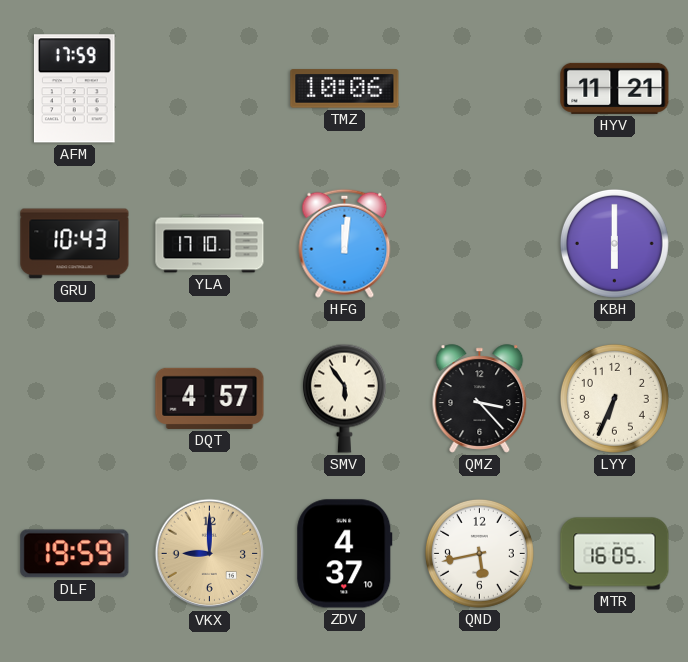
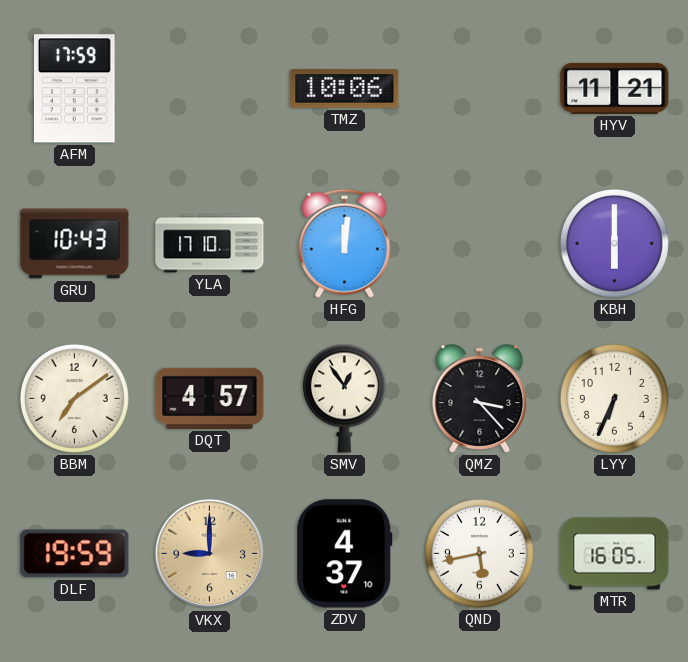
BBM: none -> 7:09
SMV: 5:54 -> 12:54
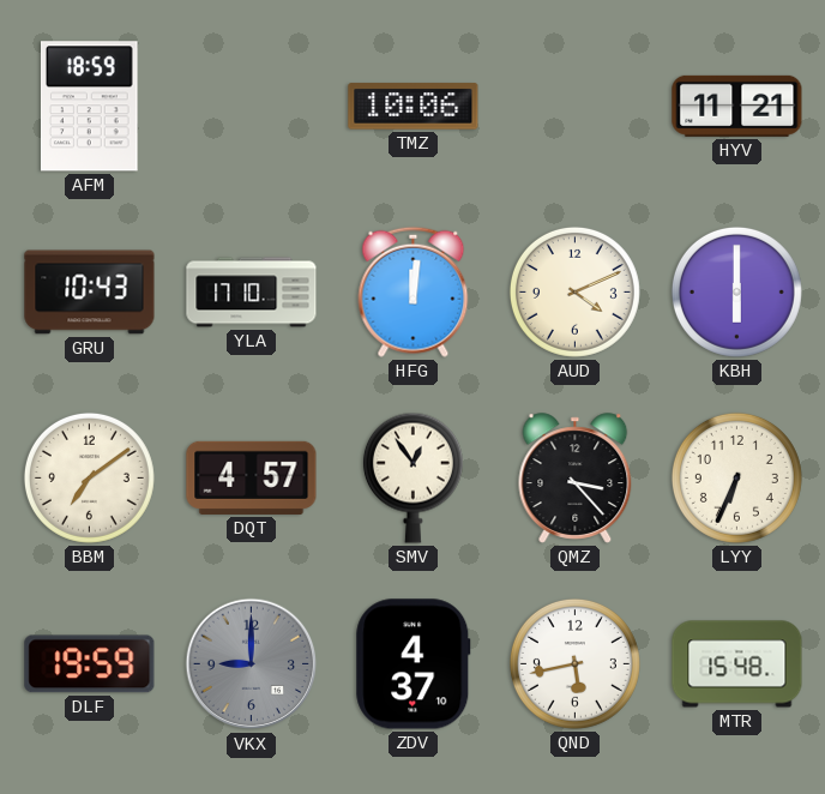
AFM: 17:59 -> 18:59
AUD: none -> 4:11
VKX dial: champagne -> grey
MTR: 16:05 -> 15:48
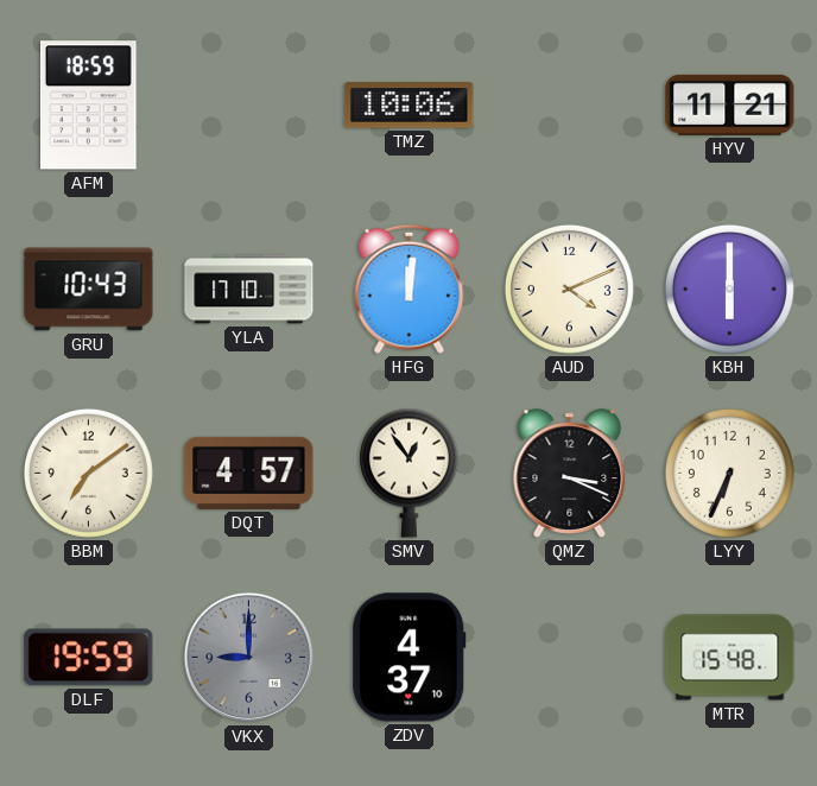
QMZ: 3:23 -> 3:19
QND: 5:43 -> none
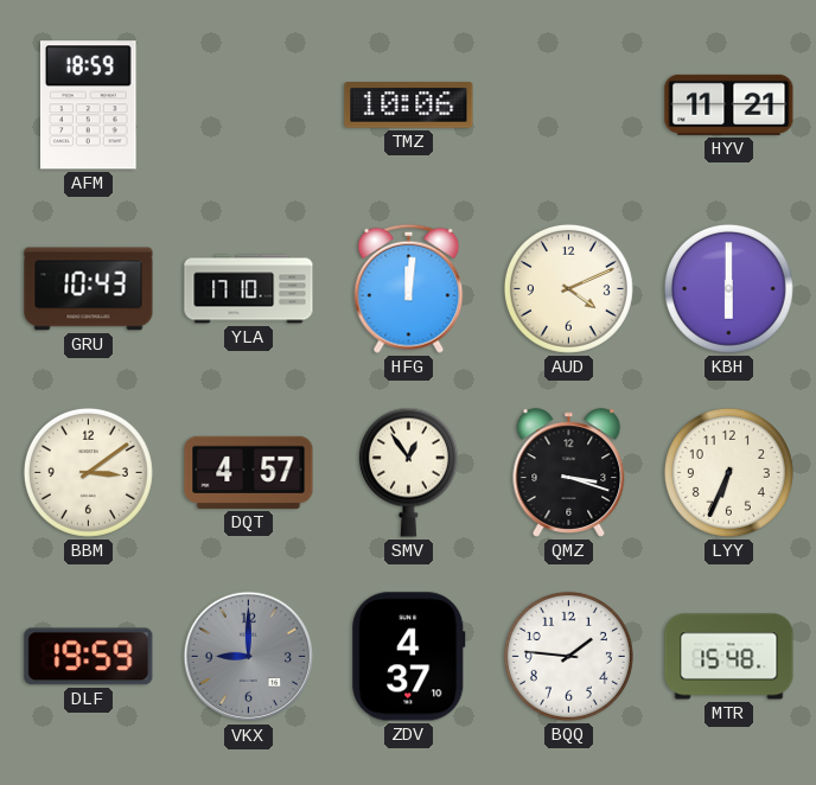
BBM: 7:09 -> 3:09
QMZ: 3:19 -> 3:18
BQQ: none -> 1:46
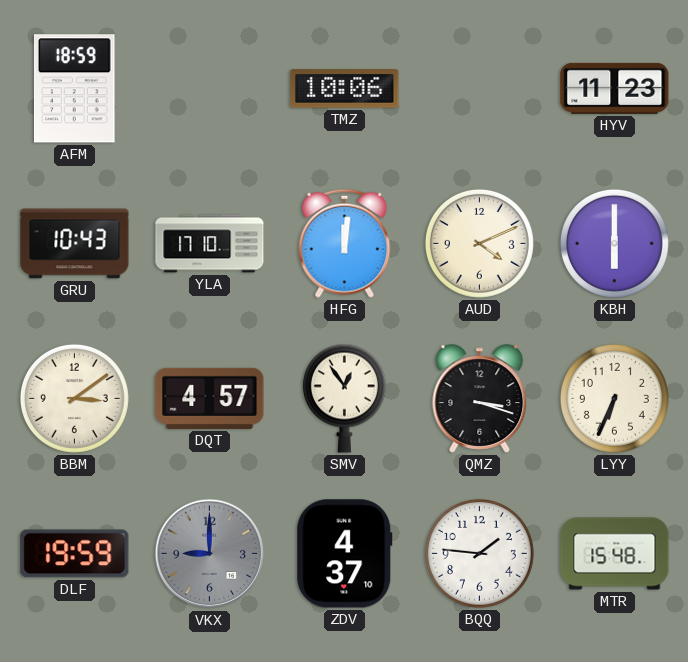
HYV: 11:21 -> 11:23
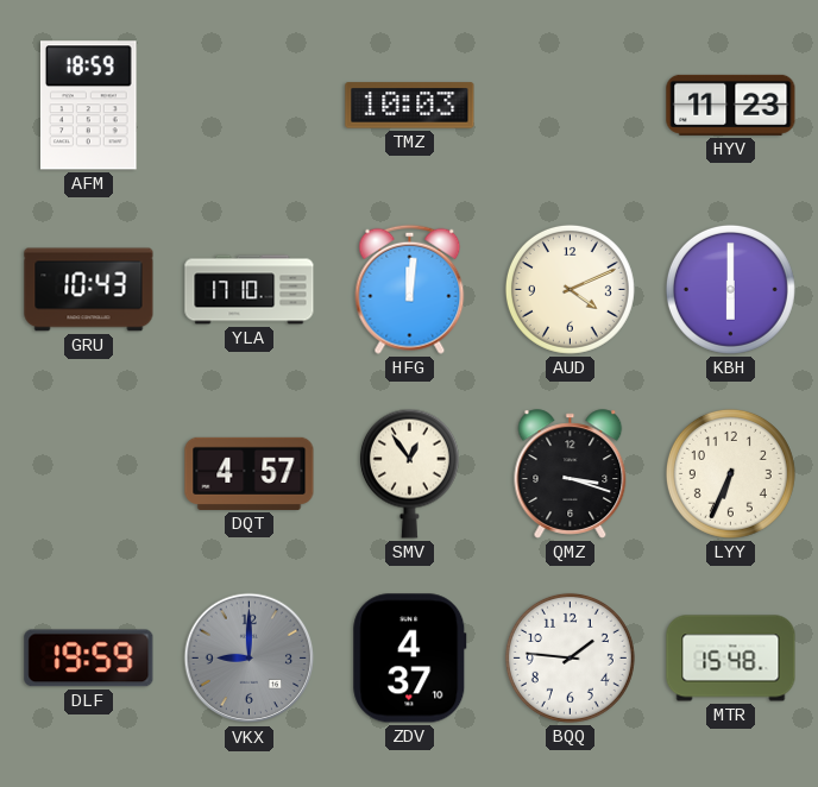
TMZ: 10:06 -> 10:03
BBM: 3:09 -> none
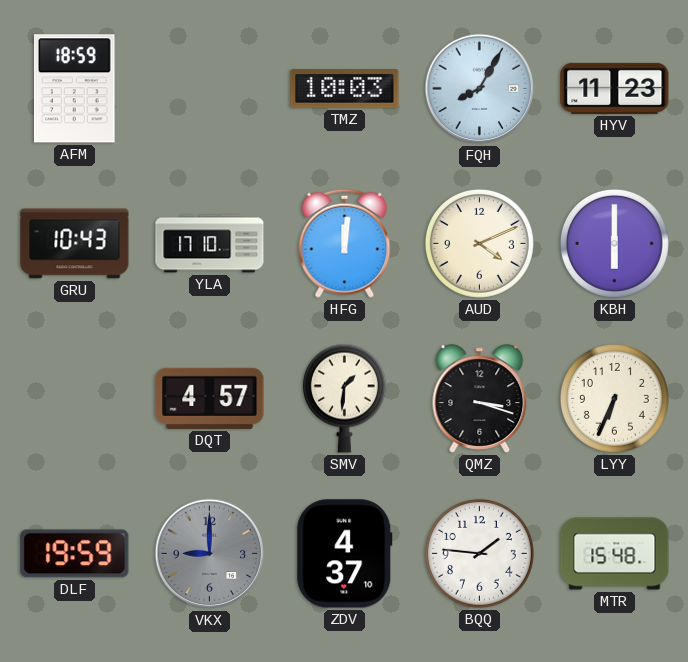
FQH: none -> 8:05
SMV: 12:54 -> 1:31
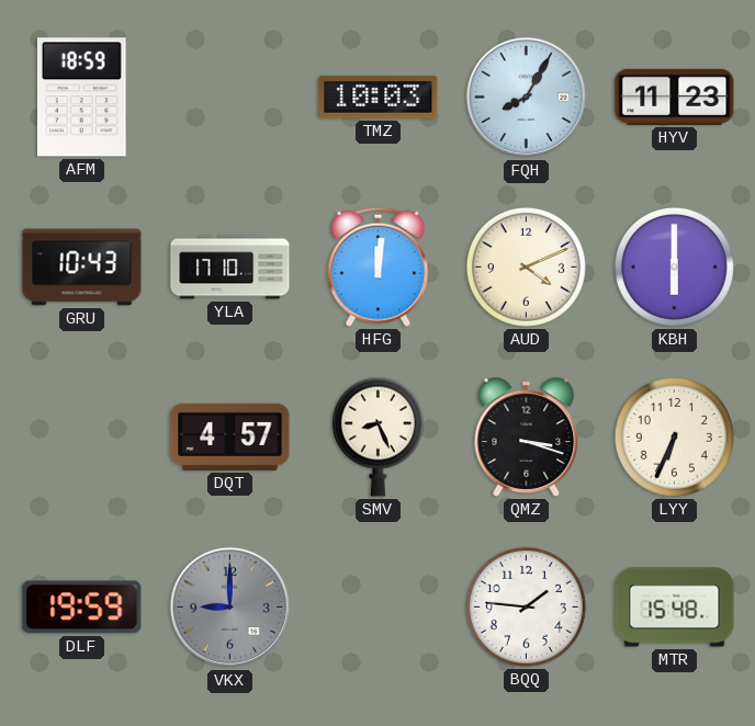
SMV: 1:31 -> 8:26
ZDV: 4:37 -> none
